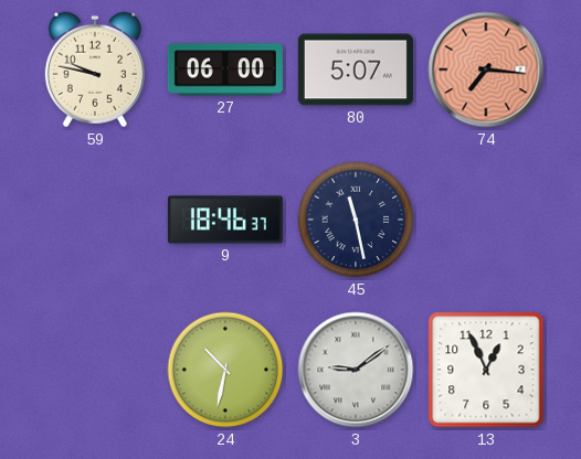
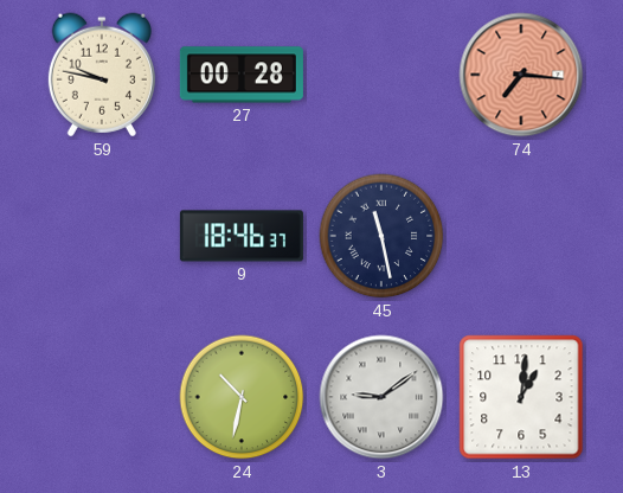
27: 06:00 -> 00:28
80: 5:07 -> none
13: 12:56 -> 1:01
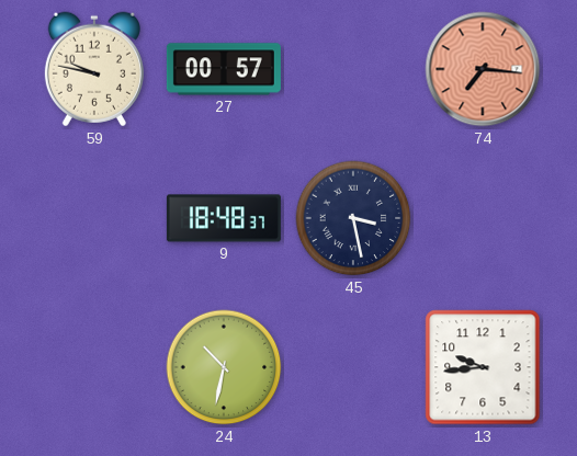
27: 00:28 -> 00:57
9: 18:46 -> 18:48
45: 11:28 -> 3:28
3: 9:09 -> none
13: 1:01 -> 9:44
